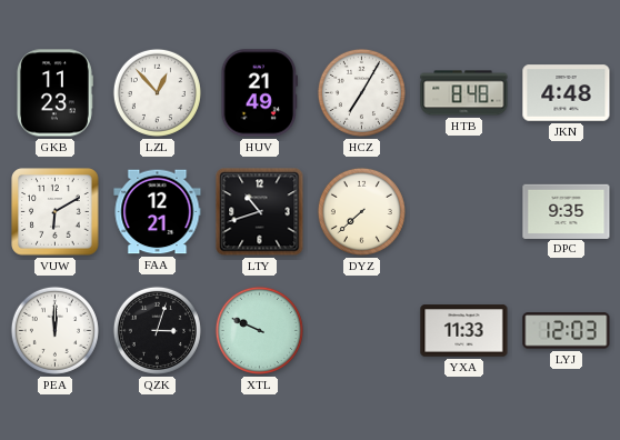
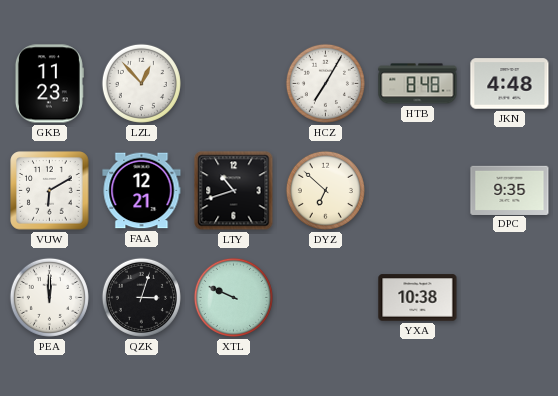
HUV: 21:49 -> none
DYZ: 7:38 -> 6:52
YXA: 11:33 -> 10:38
LYJ: 12:03 -> none
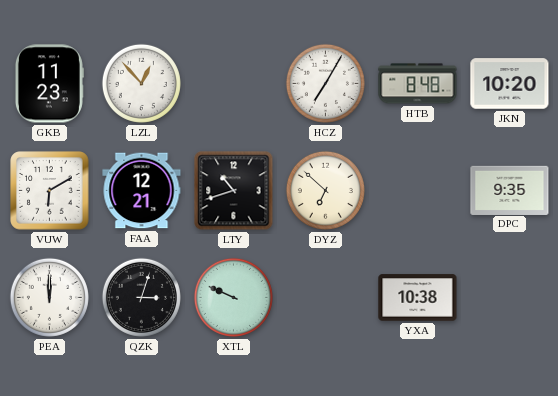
JKN: 4:48 -> 10:20
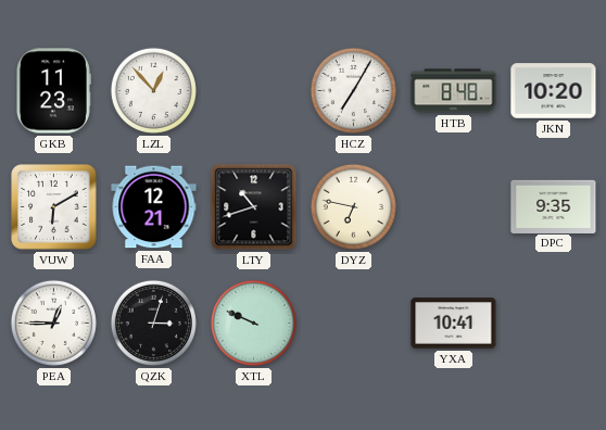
DYZ: 6:52 -> 6:47
PEA: 12:00 -> 12:45
YXA: 10:38 -> 10:41
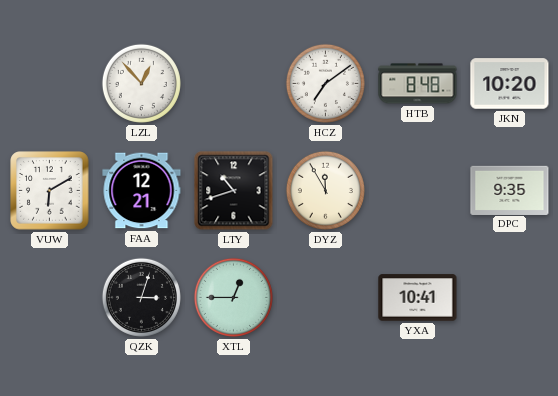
GKB: 11:23 -> none
HCZ: 7:05 -> 7:09
DYZ: 6:47 -> 11:55
PEA: 12:45 -> none
XTL: 9:49 -> 12:45
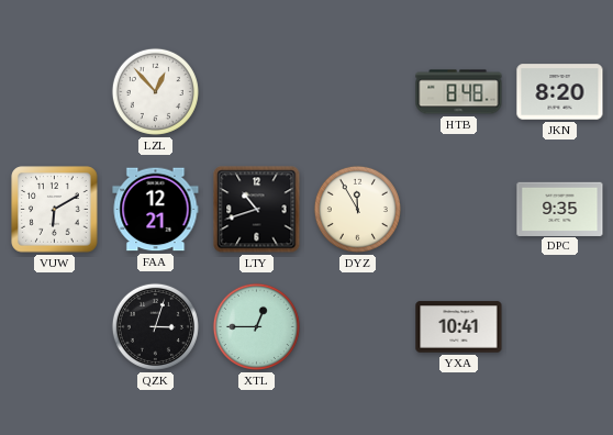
HCZ: 7:09 -> none
JKN: 10:20 -> 8:20
